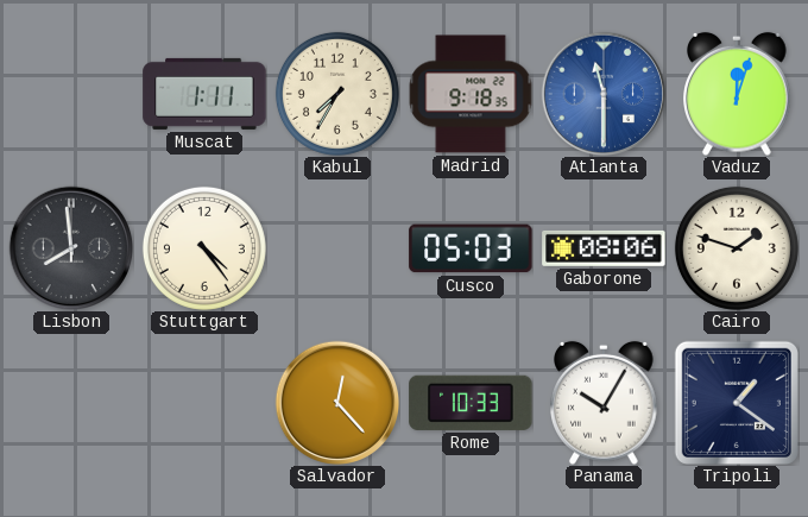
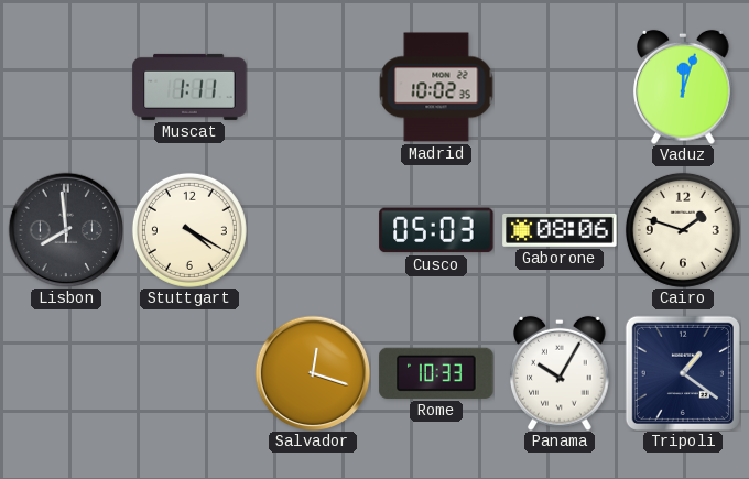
Kabul: 7:35 -> none
Madrid: 9:18 -> 10:02
Atlanta: 11:30 -> none
Stuttgart: 4:24 -> 4:20
Salvador: 12:23 -> 12:18
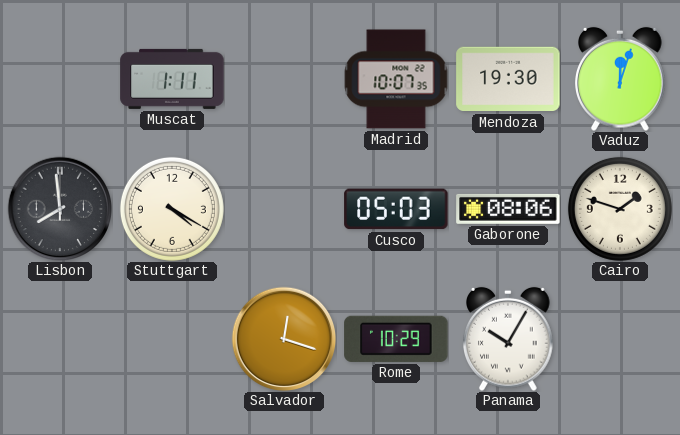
Madrid: 10:02 -> 10:07
Mendoza: none -> 19:30
Rome: 10:33 -> 10:29
Tripoli: 1:21 -> none
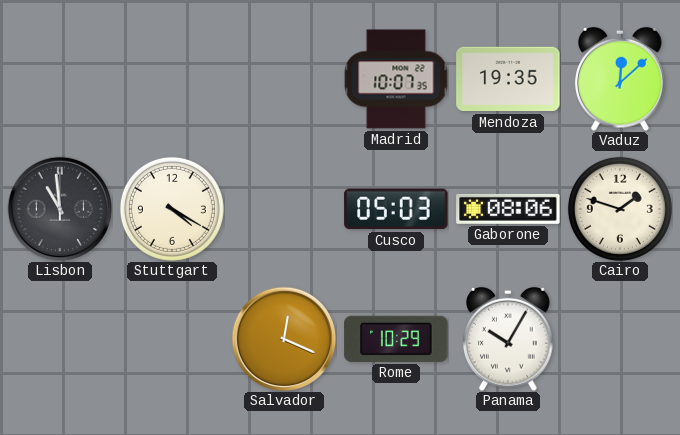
Muscat: 1:11 -> none
Mendoza: 19:30 -> 19:35
Vaduz: 12:03 -> 12:08
Lisbon: 7:59 -> 10:59
Salvador: 12:18 -> 12:19
